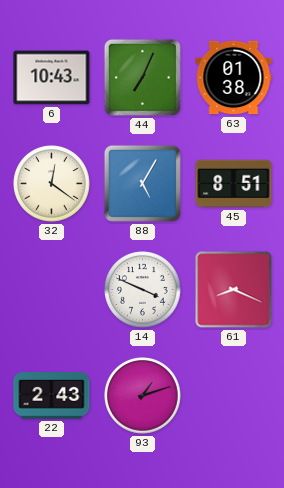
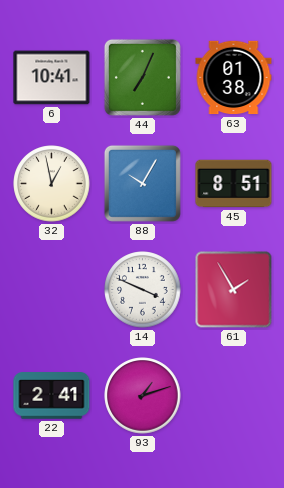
6: 10:43 -> 10:41
32: 12:21 -> 12:58
88: 5:05 -> 10:05
61: 8:19 -> 1:55
22: 2:43 -> 2:41
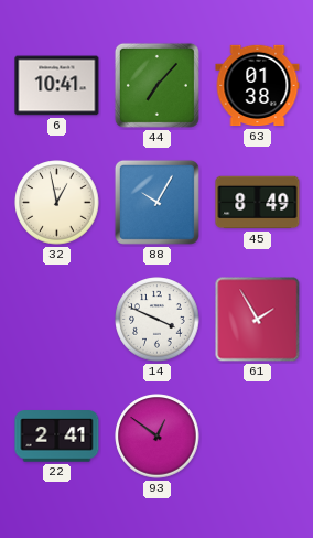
44: 7:04 -> 7:07
45: 8:51 -> 8:49
93: 1:12 -> 12:51
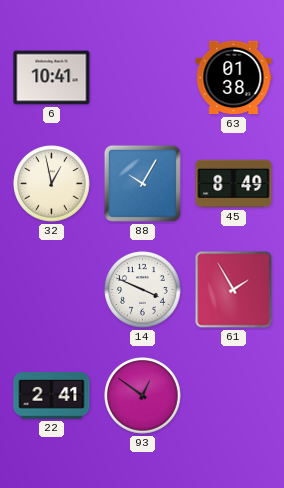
44: 7:07 -> none
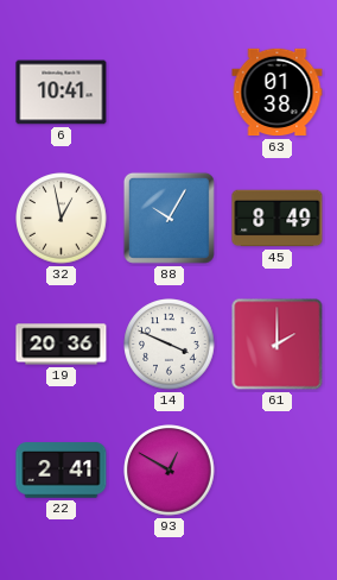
19: none -> 20:36
61: 1:55 -> 2:00
93: 12:51 -> 12:50
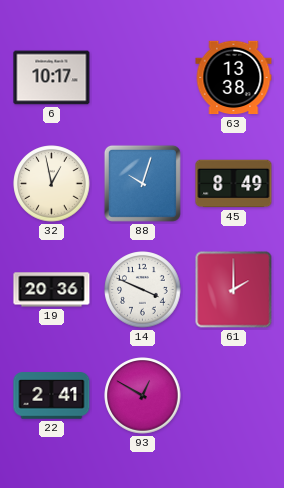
6: 10:41 -> 10:17
63: 01:38 -> 13:38
88: 10:05 -> 10:03
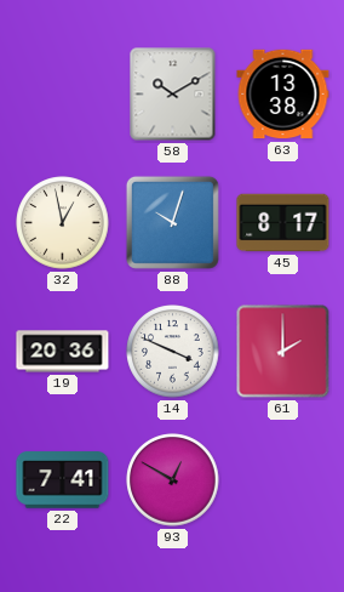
6: 10:17 -> none
58: none -> 10:10
45: 8:49 -> 8:17
22: 2:41 -> 7:41
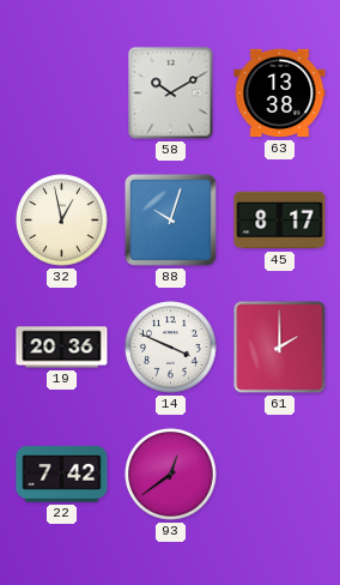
22: 7:41 -> 7:42
93: 12:50 -> 12:39
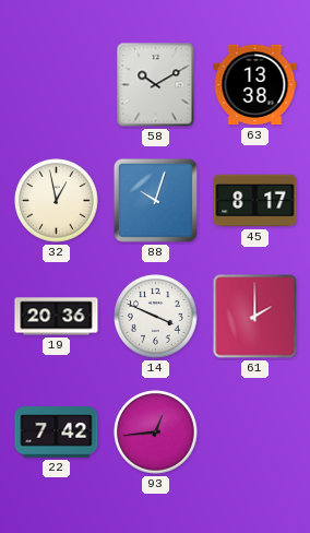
93: 12:39 -> 12:44
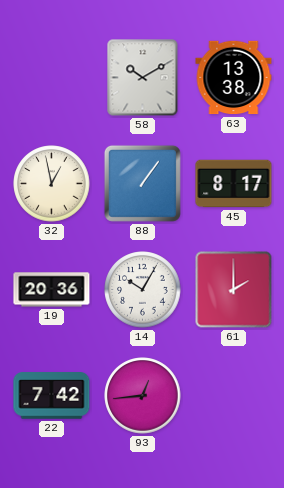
88: 10:03 -> 1:06
14: 3:49 -> 10:05
